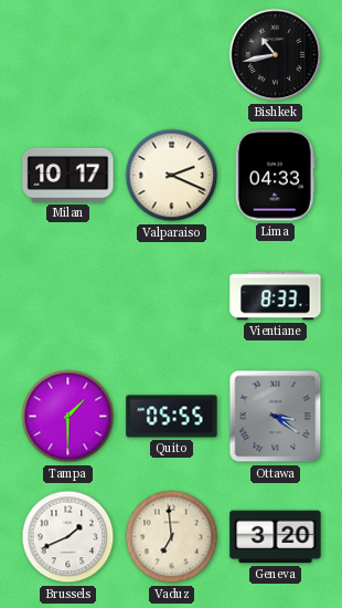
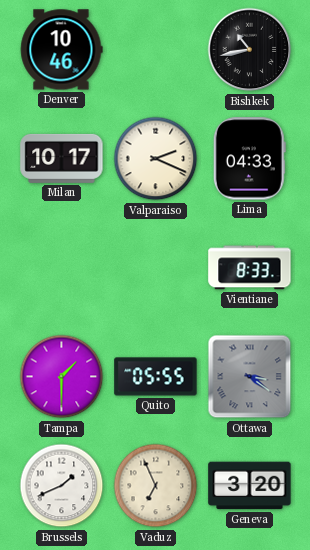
Denver: none -> 10:46
Vaduz: 6:59 -> 6:56
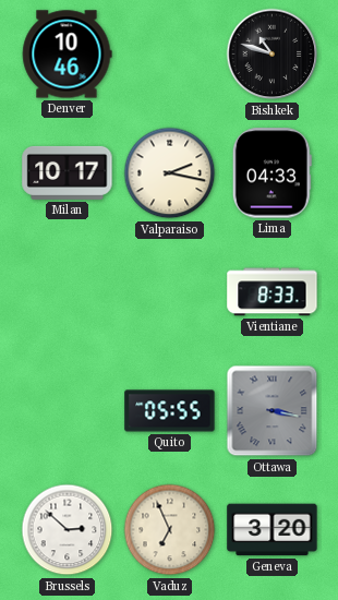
Bishkek: 10:43 -> 10:48
Valparaiso: 2:19 -> 2:17
Tampa: 1:30 -> none
Ottawa: 3:21 -> 3:17
Brussels: 1:41 -> 2:52
